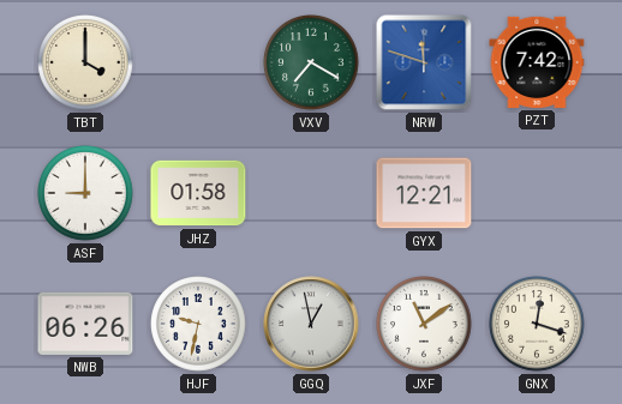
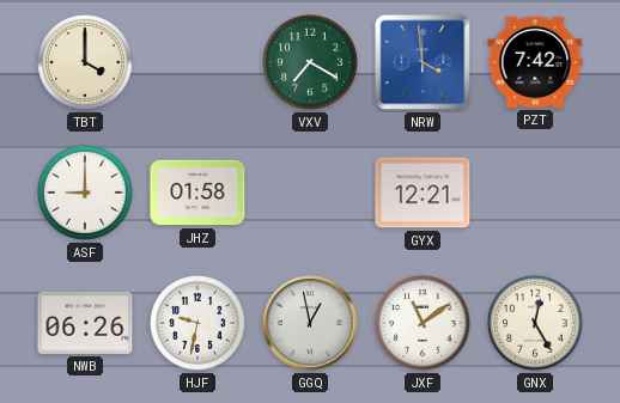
NRW: 11:48 -> 3:59
GNX: 12:18 -> 12:25
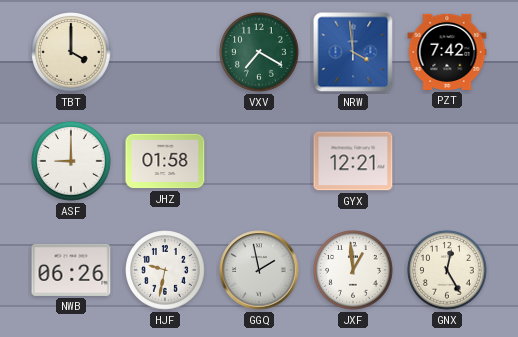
GGQ: 12:58 -> 1:58
JXF: 11:09 -> 12:59
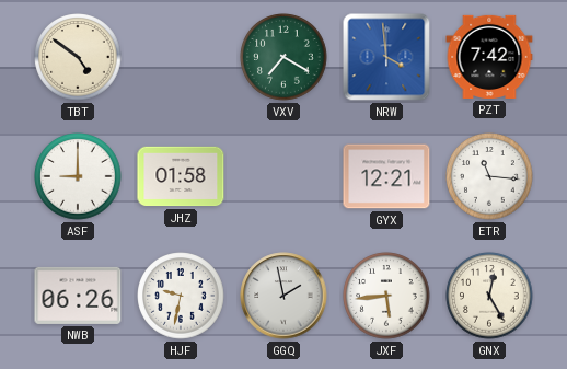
TBT: 4:00 -> 4:51
ETR: none -> 11:16
JXF: 12:59 -> 5:44
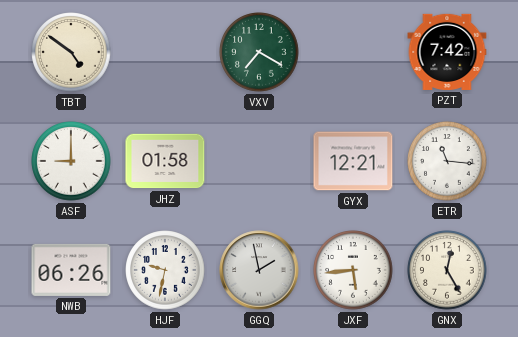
NRW: 3:59 -> none
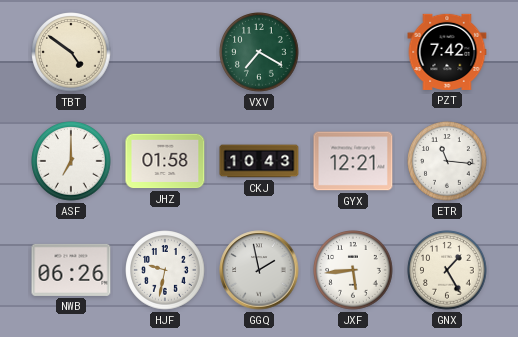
ASF: 9:00 -> 7:00
CKJ: none -> 10:43
GNX: 12:25 -> 1:25
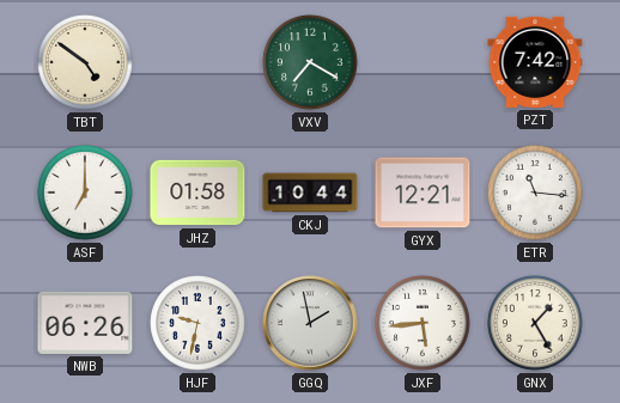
CKJ: 10:43 -> 10:44
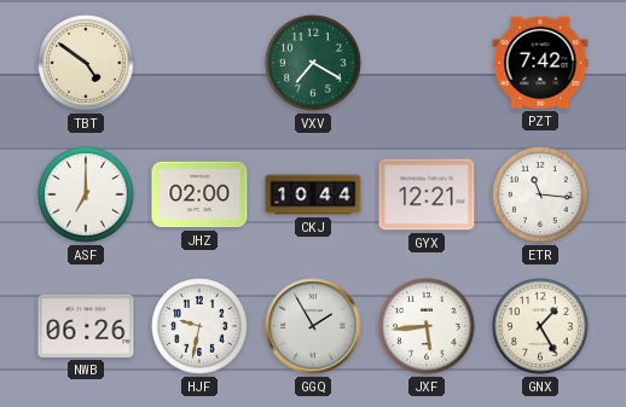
JHZ: 01:58 -> 02:00
GGQ: 1:58 -> 1:55
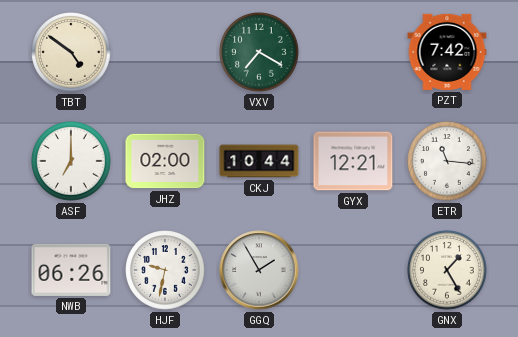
JXF: 5:44 -> none
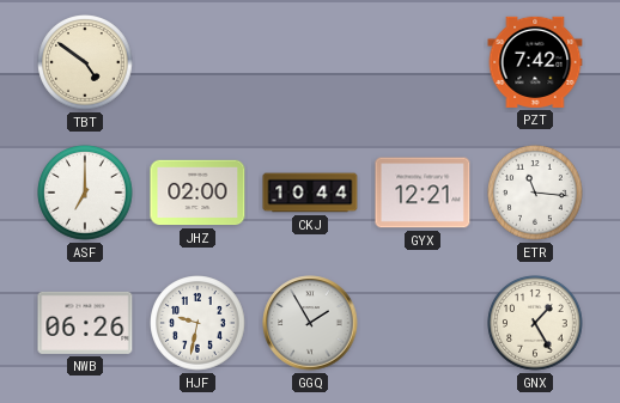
VXV: 7:20 -> none
